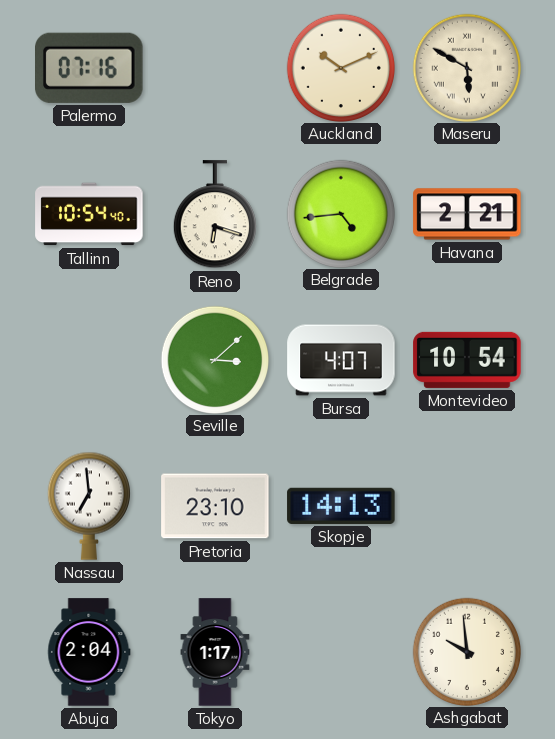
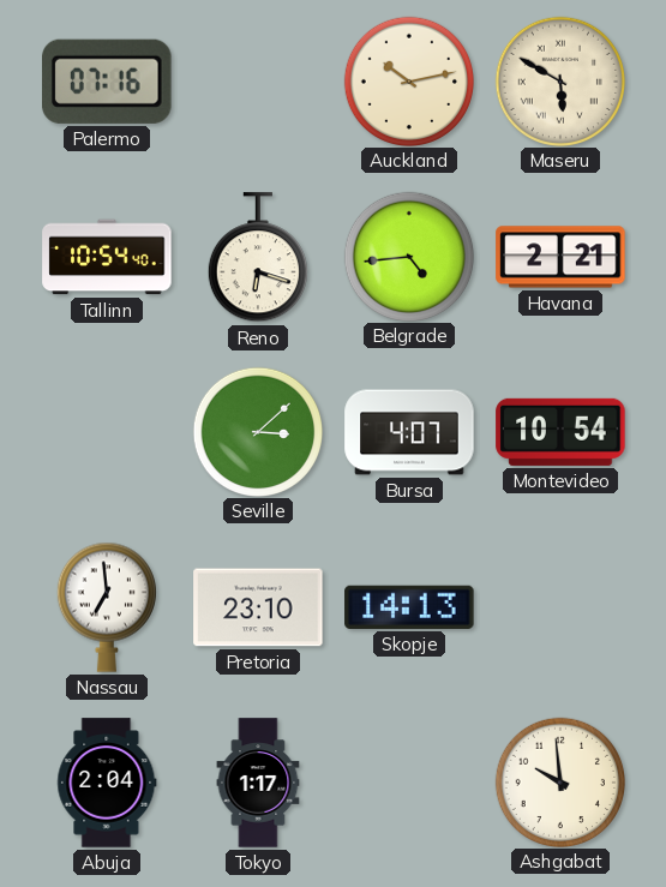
Auckland: 10:11 -> 10:13
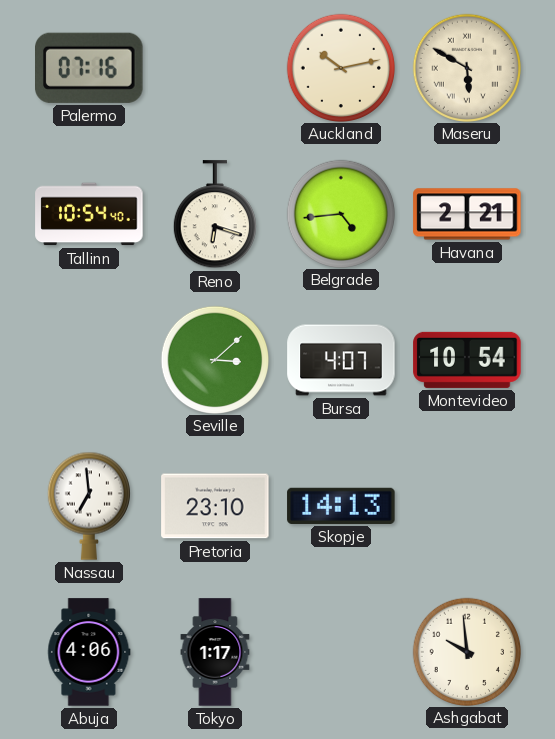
Abuja: 2:04 -> 4:06
